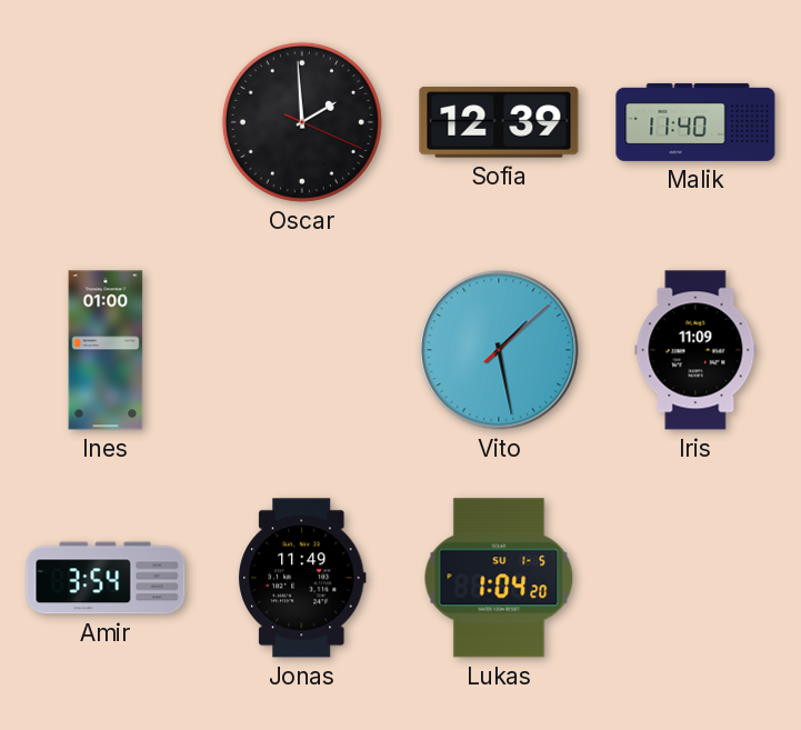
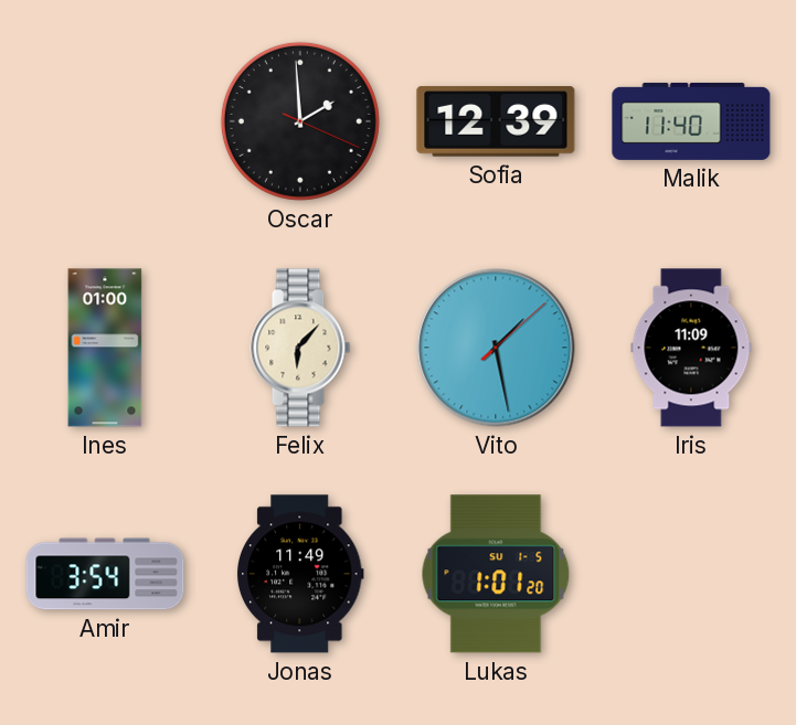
Felix: none -> 6:07
Lukas: 1:04 -> 1:01
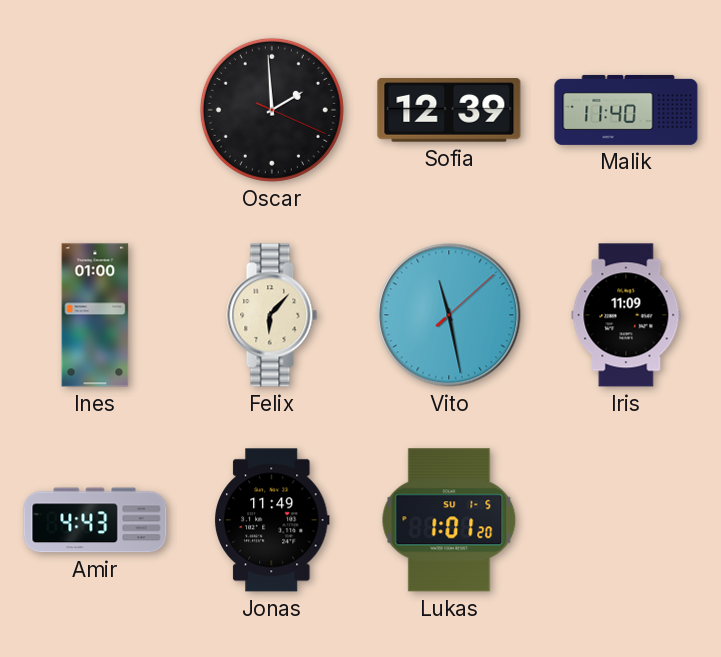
Vito: 1:28 -> 11:28
Amir: 3:54 -> 4:43
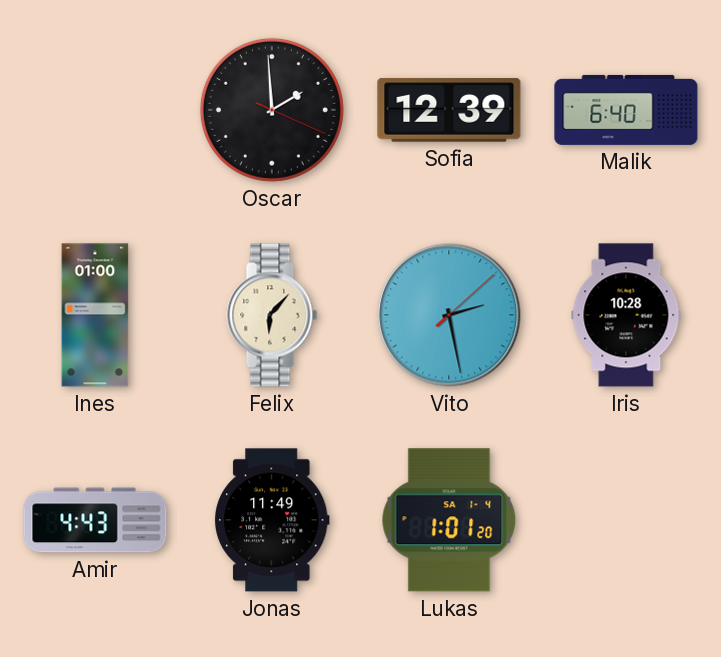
Malik: 11:40 -> 6:40
Vito: 11:28 -> 2:28
Iris: 11:09 -> 10:28
Lukas date: SU 1-5 -> SA 1-4
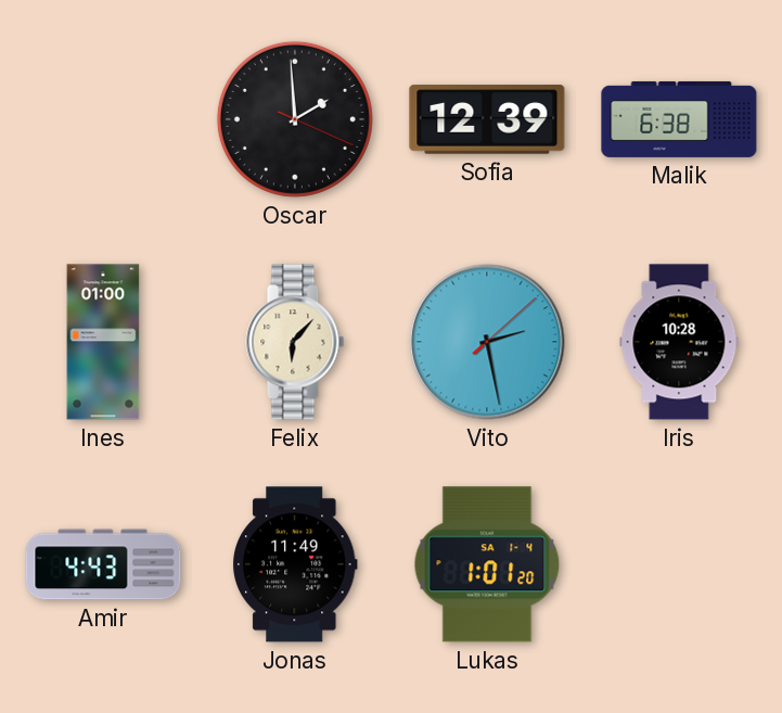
Malik: 6:40 -> 6:38
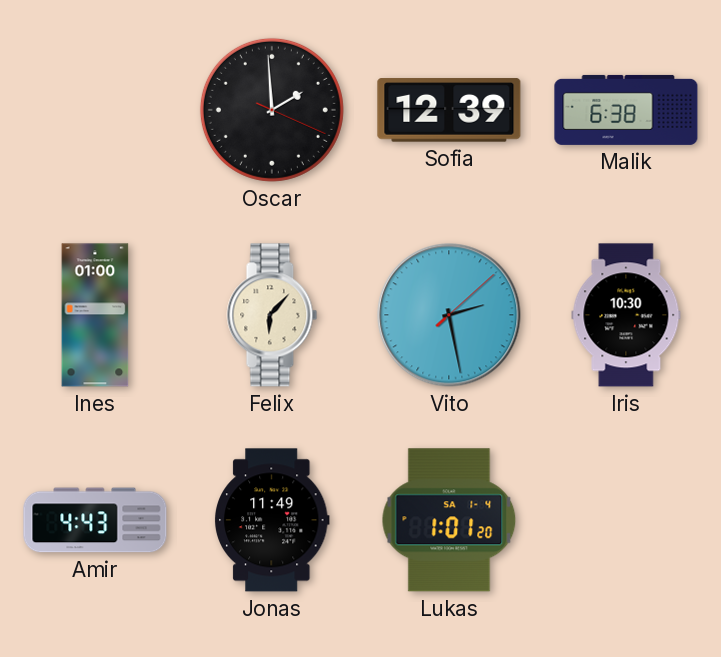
Iris: 10:28 -> 10:30
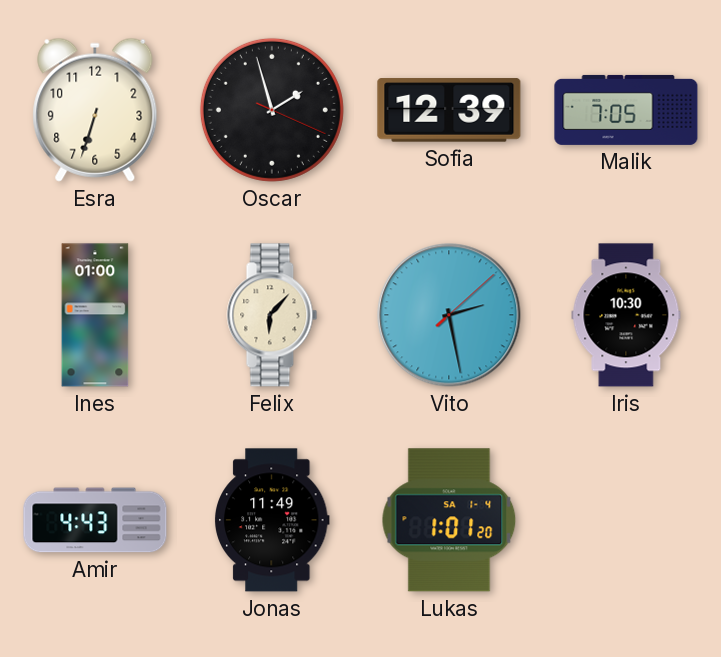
Esra: none -> 6:33
Oscar: 1:59 -> 1:57
Malik: 6:38 -> 7:05
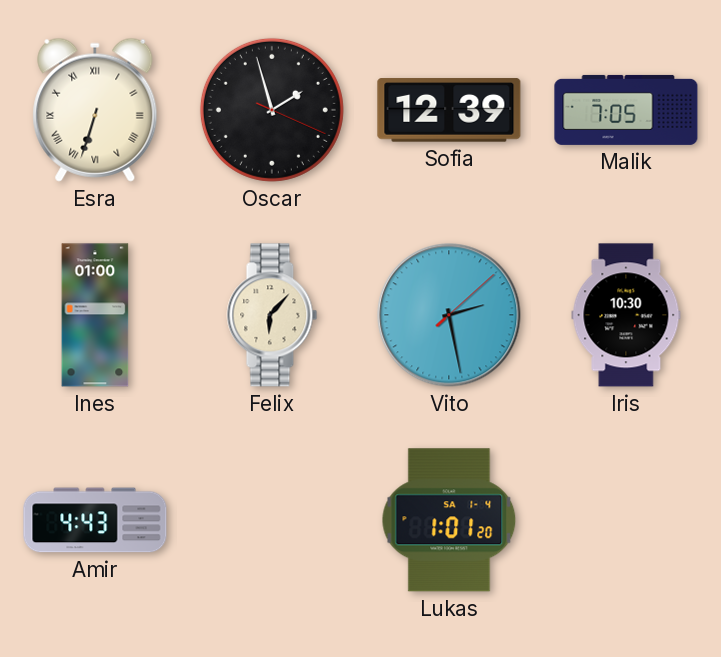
Esra numerals: Arabic -> Roman
Jonas: 11:49 -> none
